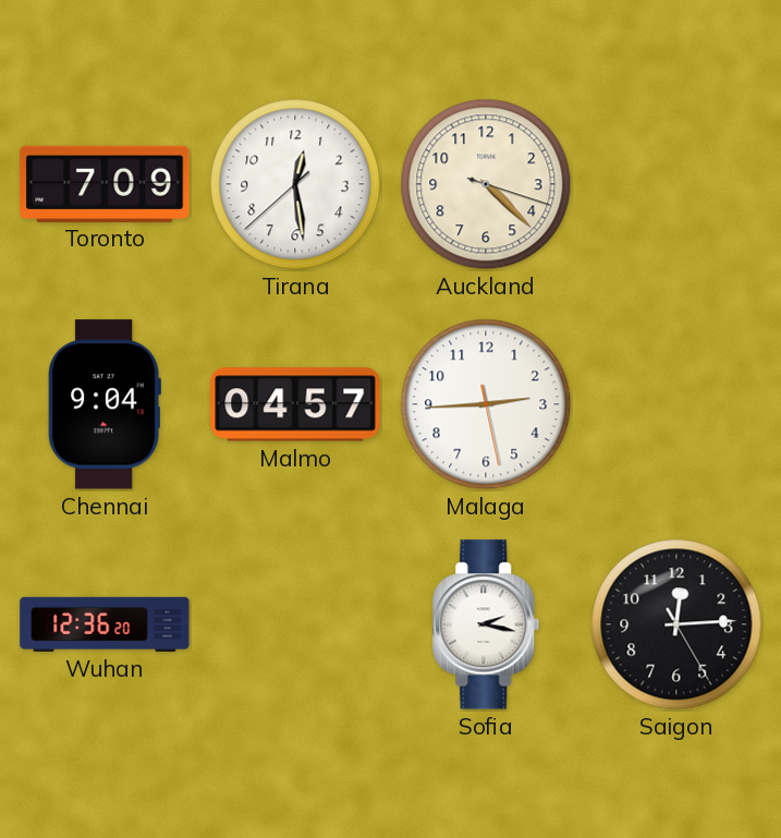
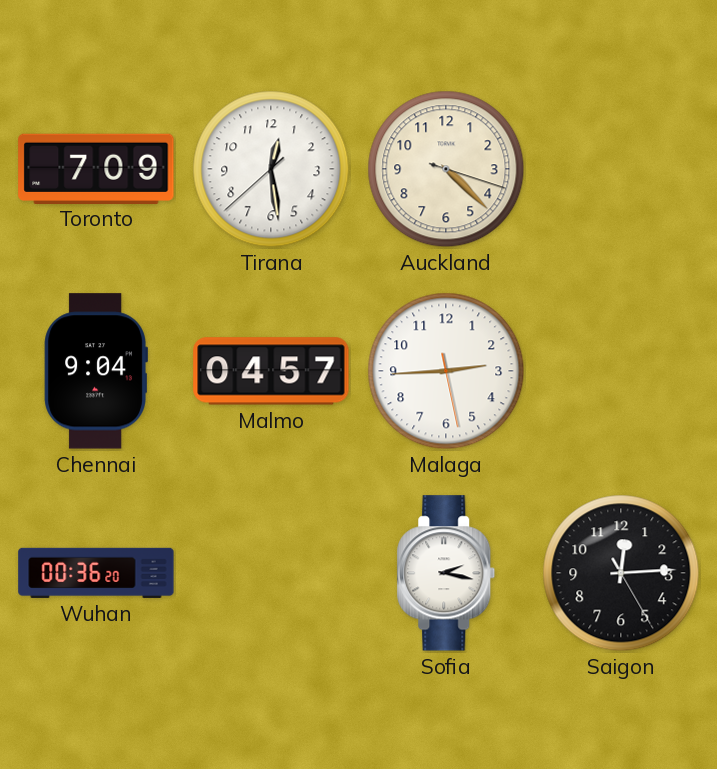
Wuhan: 12:36 -> 00:36
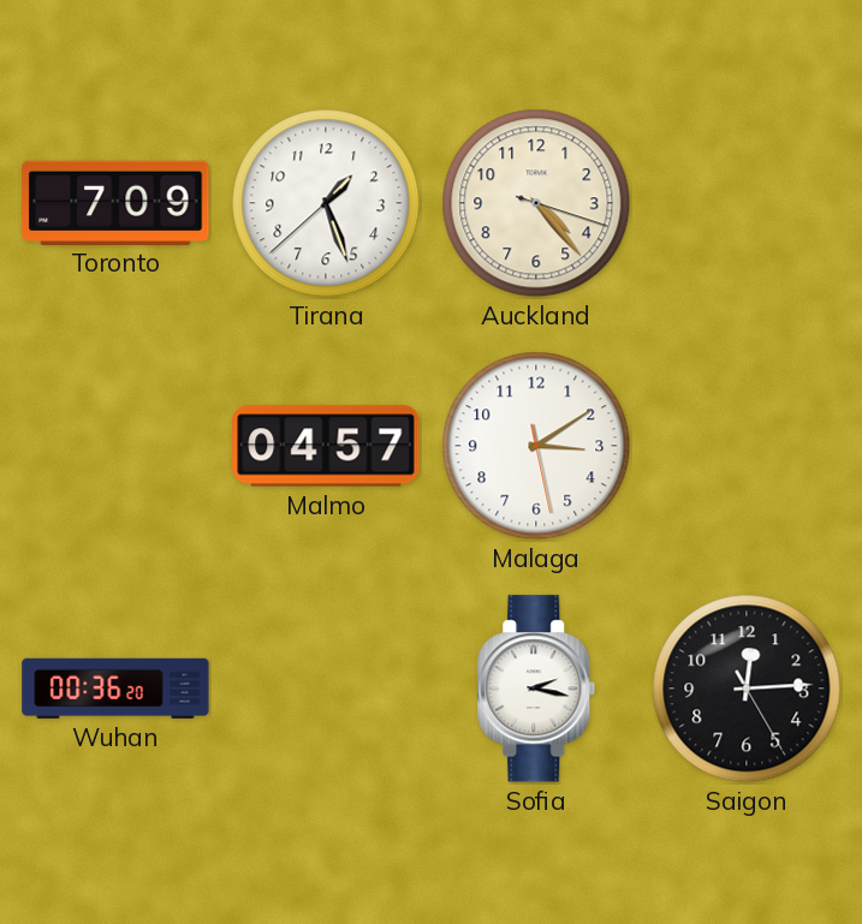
Tirana: 12:28 -> 1:26
Auckland: 4:22 -> 4:23
Chennai: 9:04 -> none
Malaga: 2:44 -> 3:09
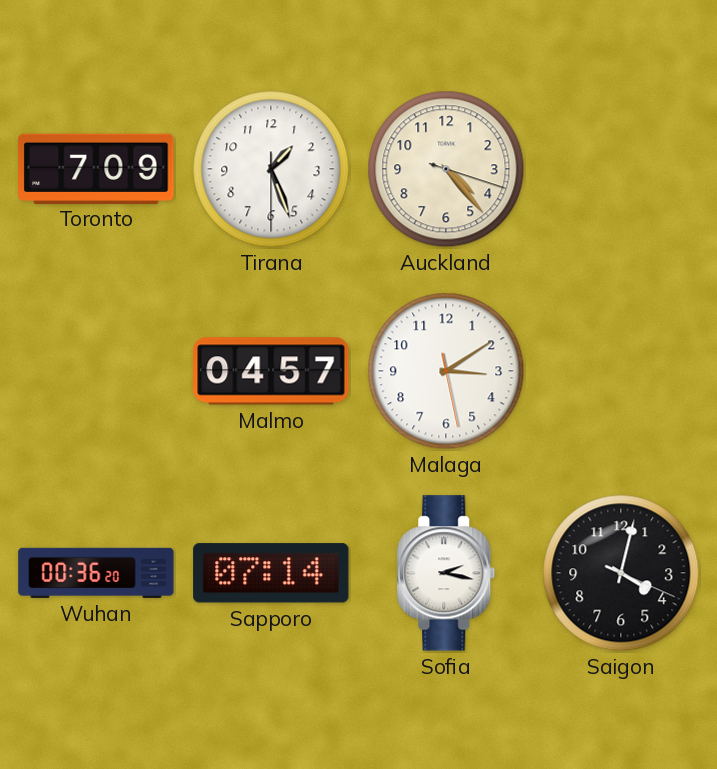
Tirana: 1:26:38 -> 1:26:30
Sapporo: none -> 07:14
Saigon: 12:14 -> 4:02
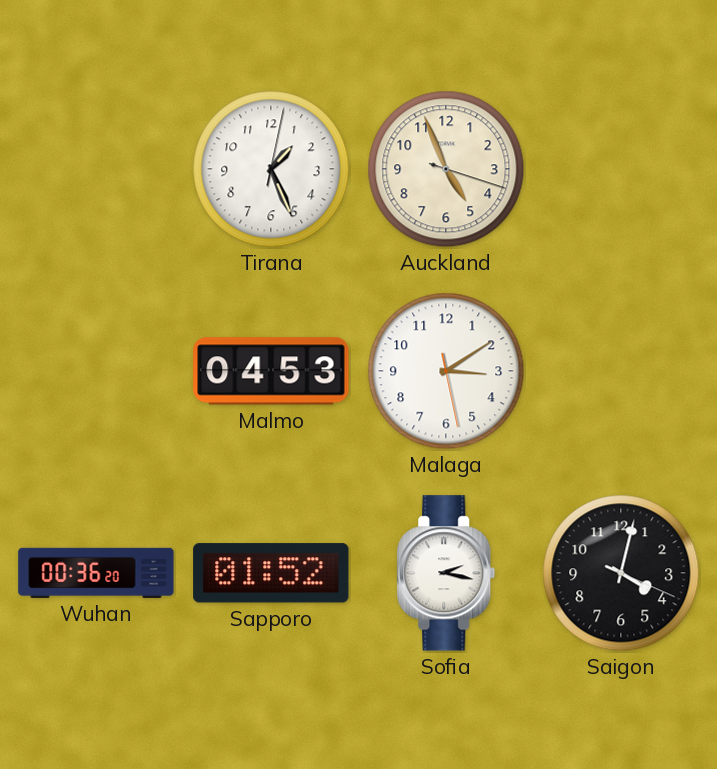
Toronto: 7:09 -> none
Tirana: 1:26:30 -> 1:26:02
Auckland: 4:23 -> 4:56
Malmo: 04:57 -> 04:53
Sapporo: 07:14 -> 01:52
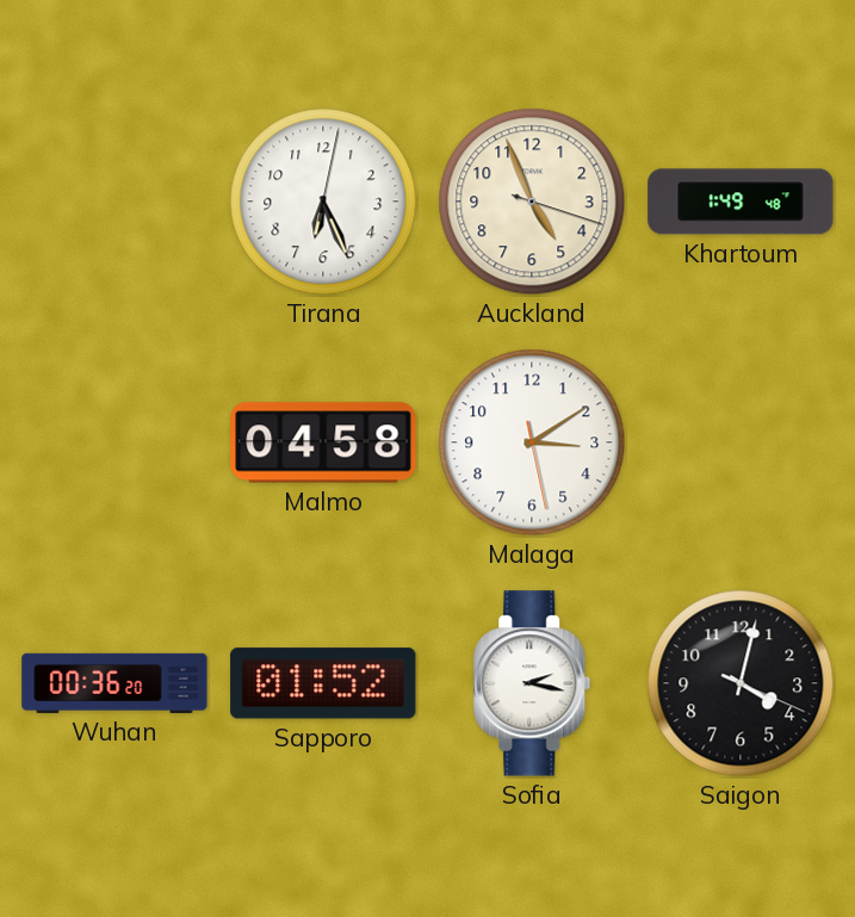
Tirana: 1:26 -> 6:26
Khartoum: none -> 1:49
Malmo: 04:53 -> 04:58
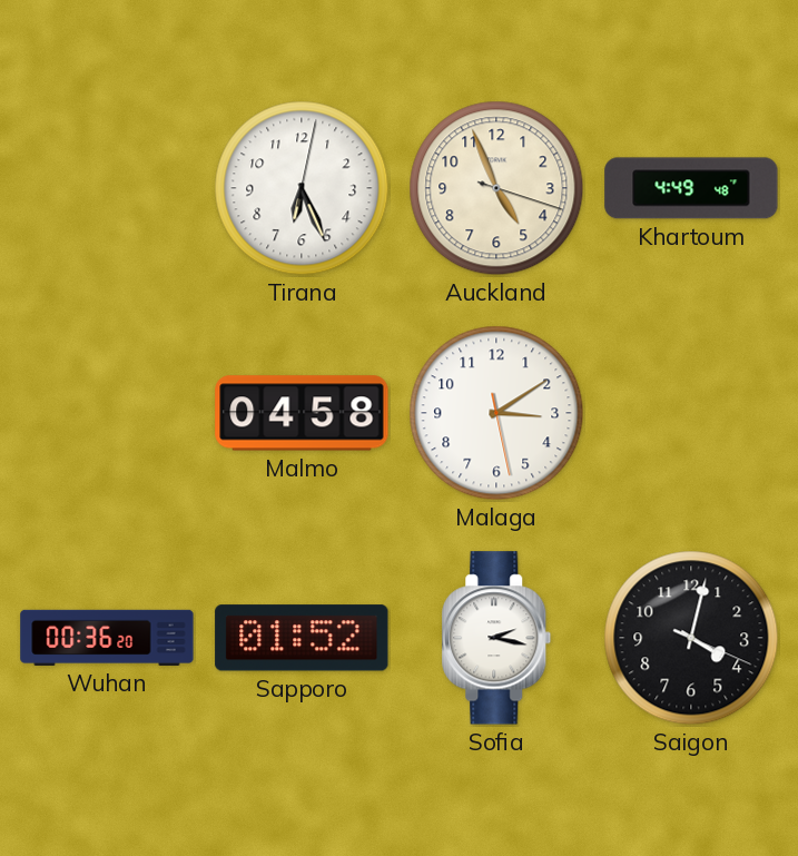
Khartoum: 1:49 -> 4:49
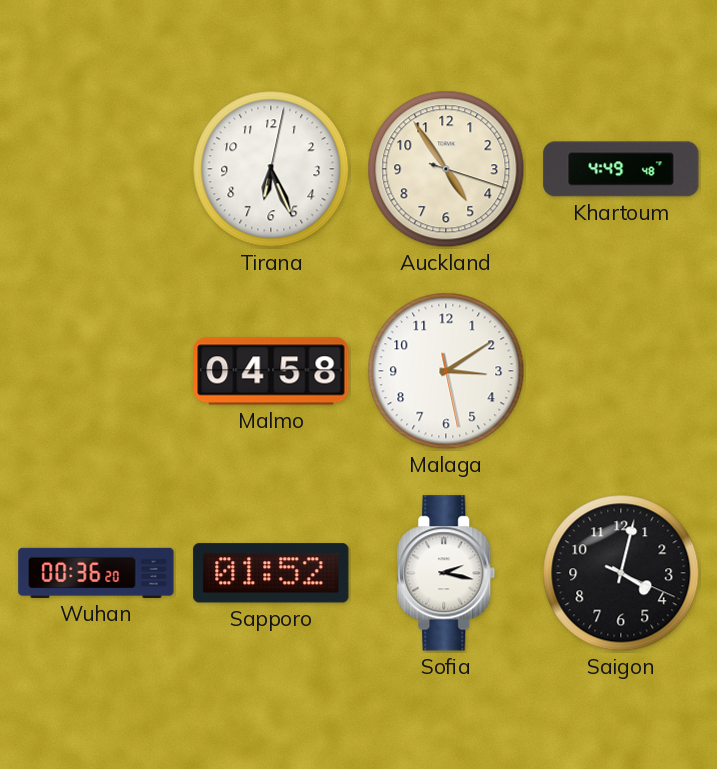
Auckland: 4:56 -> 4:54
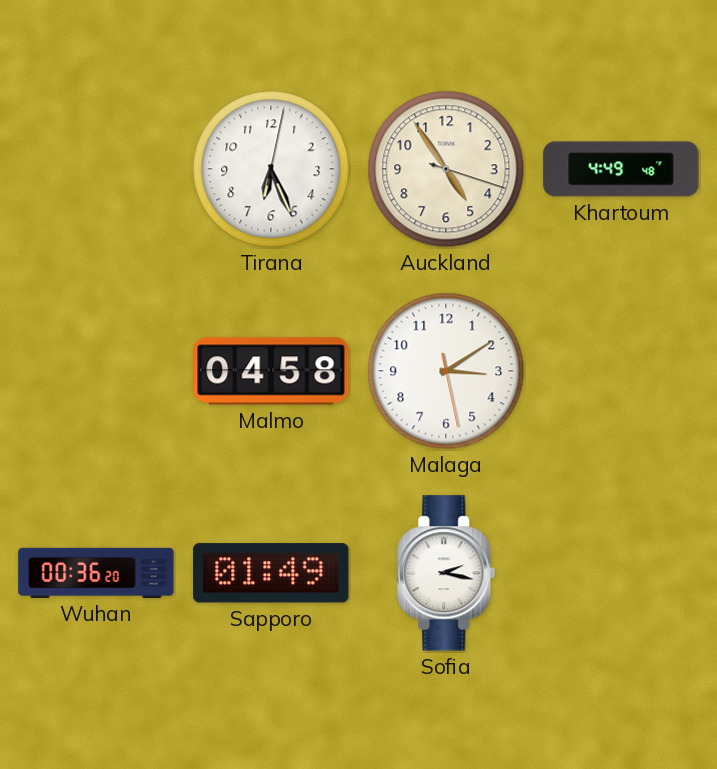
Sapporo: 01:52 -> 01:49
Saigon: 4:02 -> none
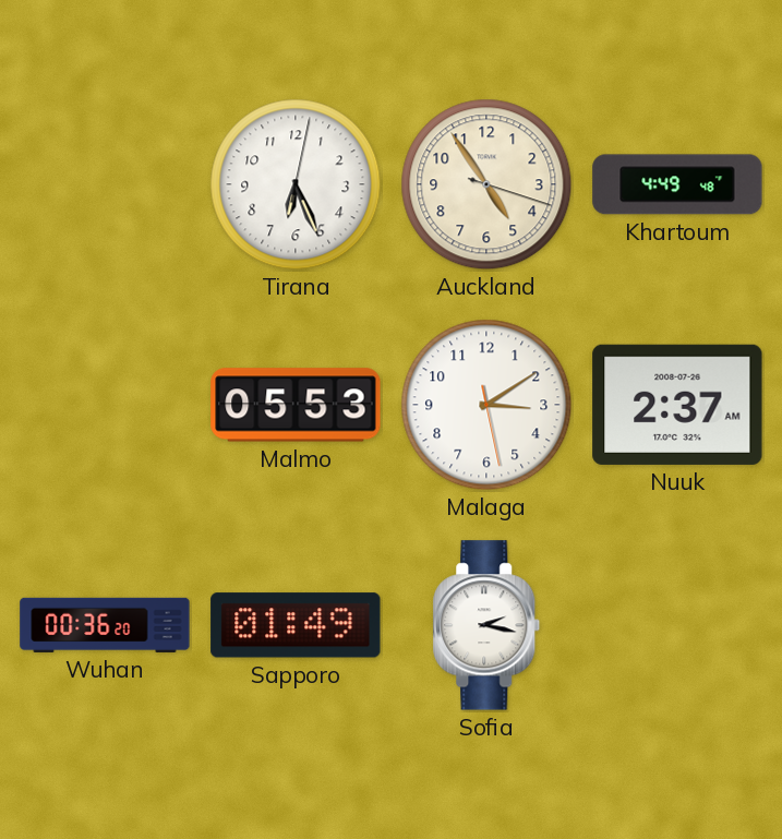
Malmo: 04:58 -> 05:53
Nuuk: none -> 2:37
